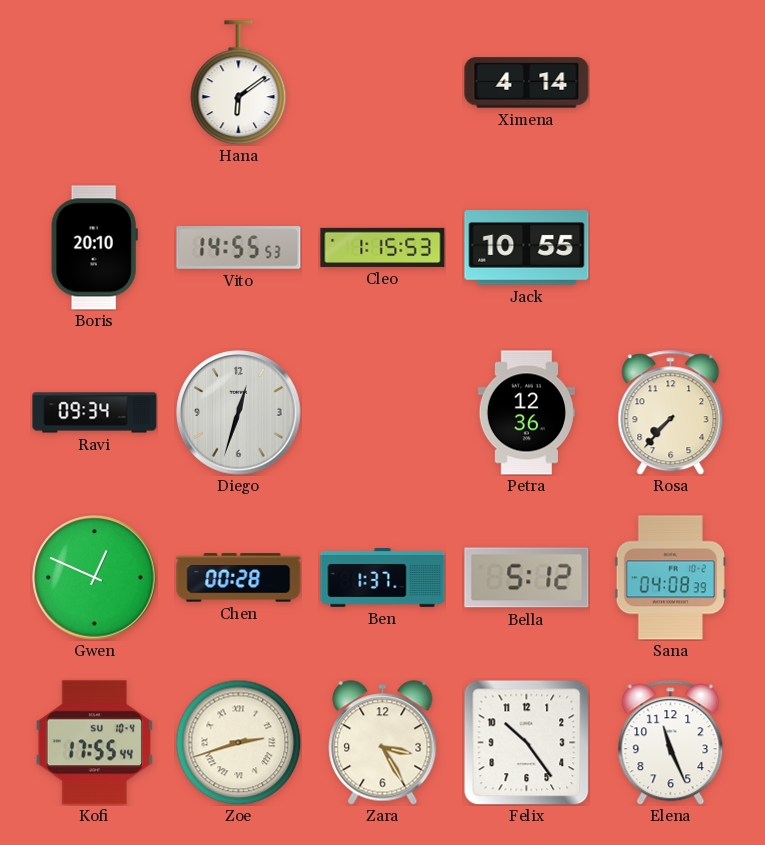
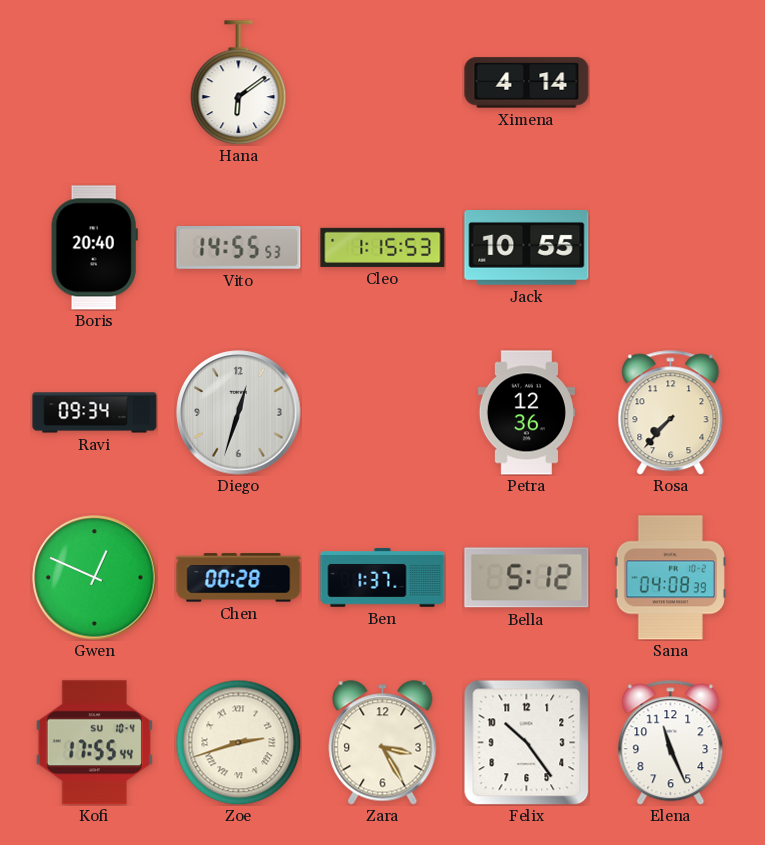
Boris: 20:10 -> 20:40
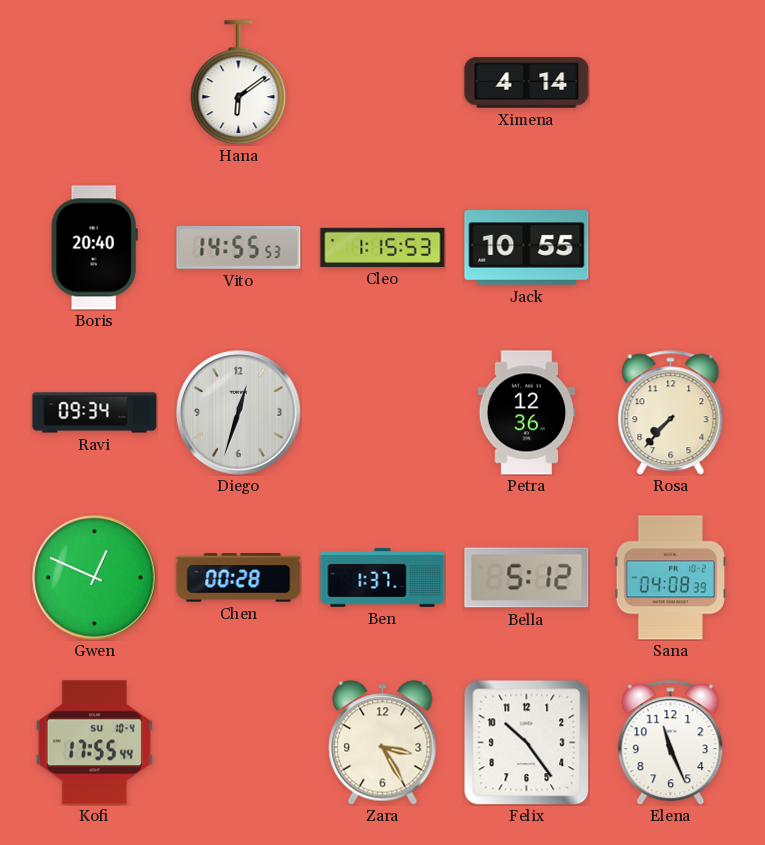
Zoe: 2:42 -> none
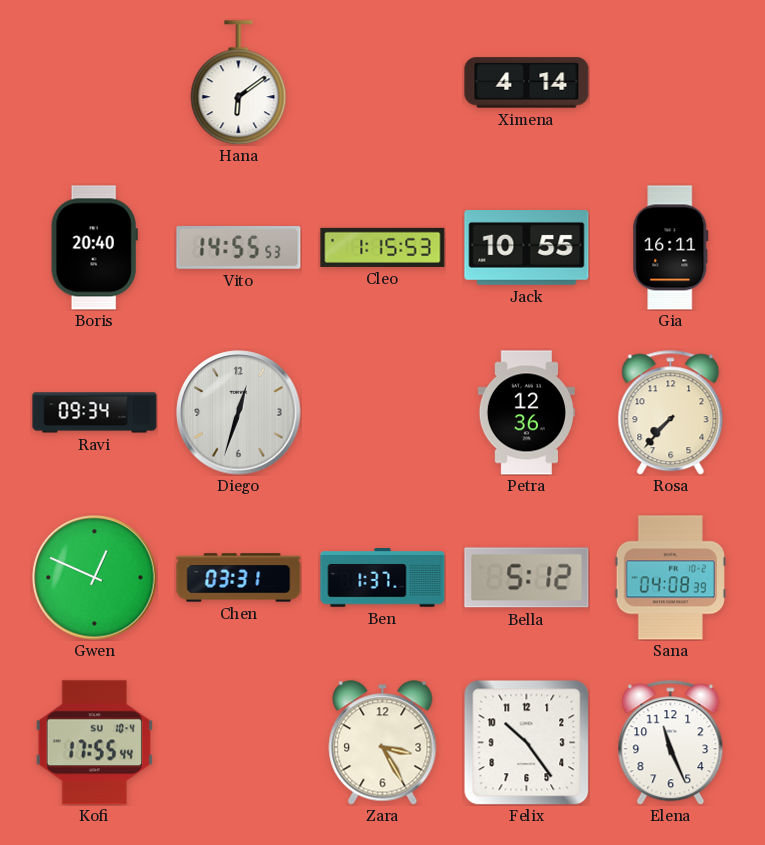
Gia: none -> 16:11
Chen: 00:28 -> 03:31
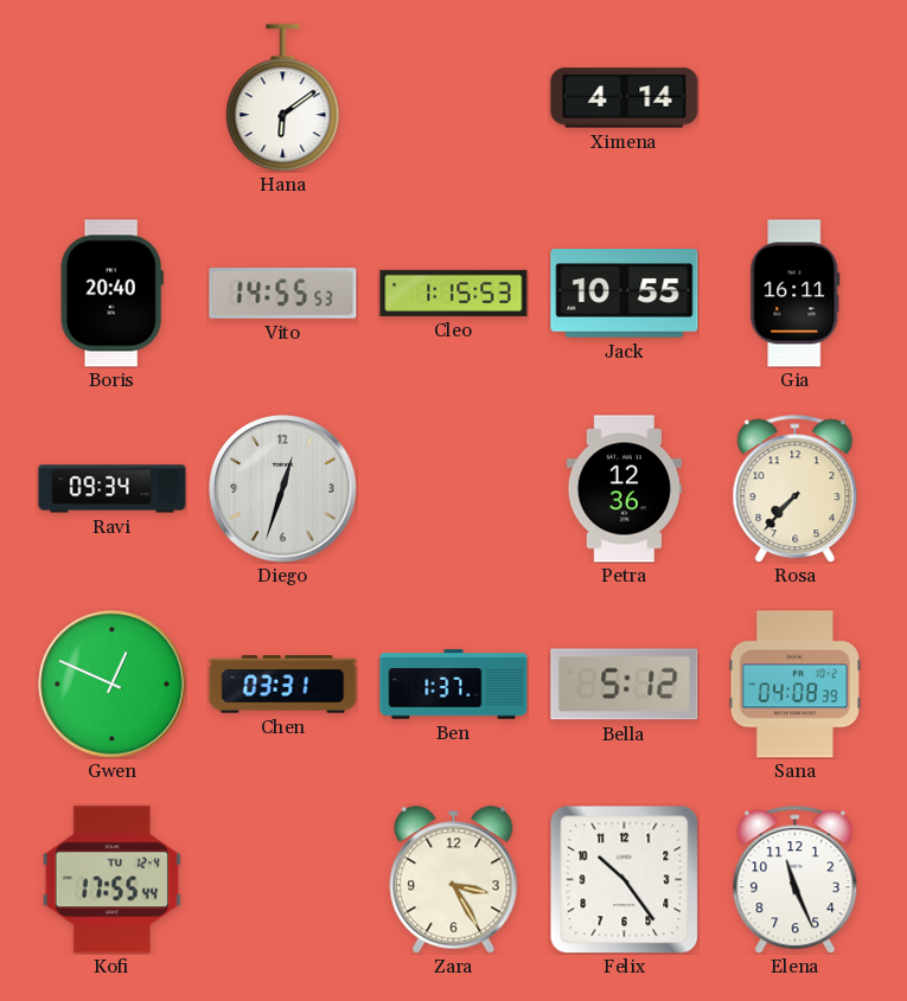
Kofi date: SU 10-4 -> TU 12-4
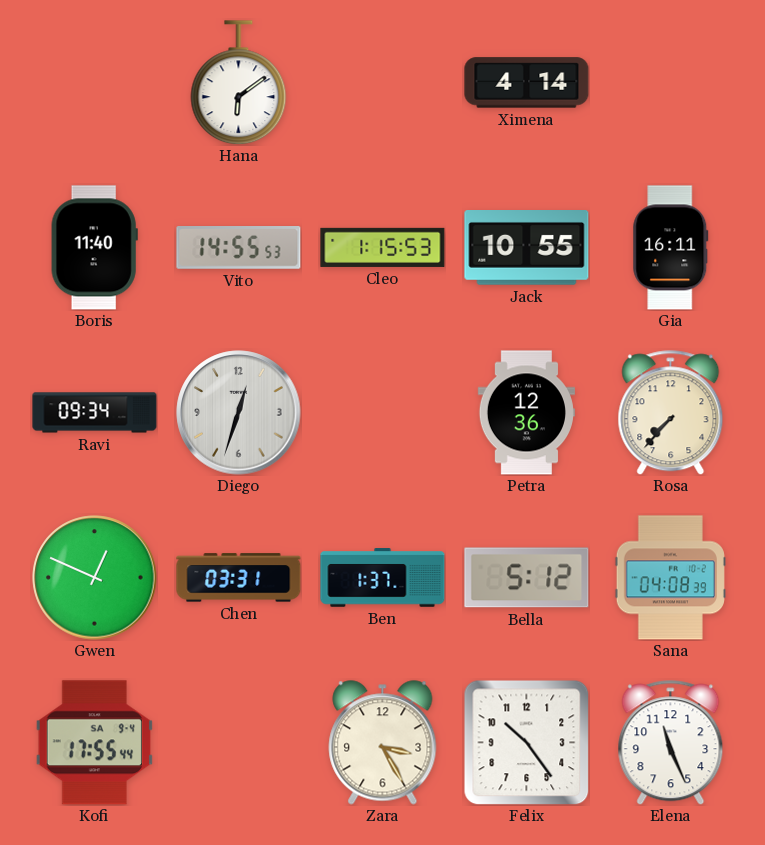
Boris: 20:40 -> 11:40
Kofi date: TU 12-4 -> SA 9-4
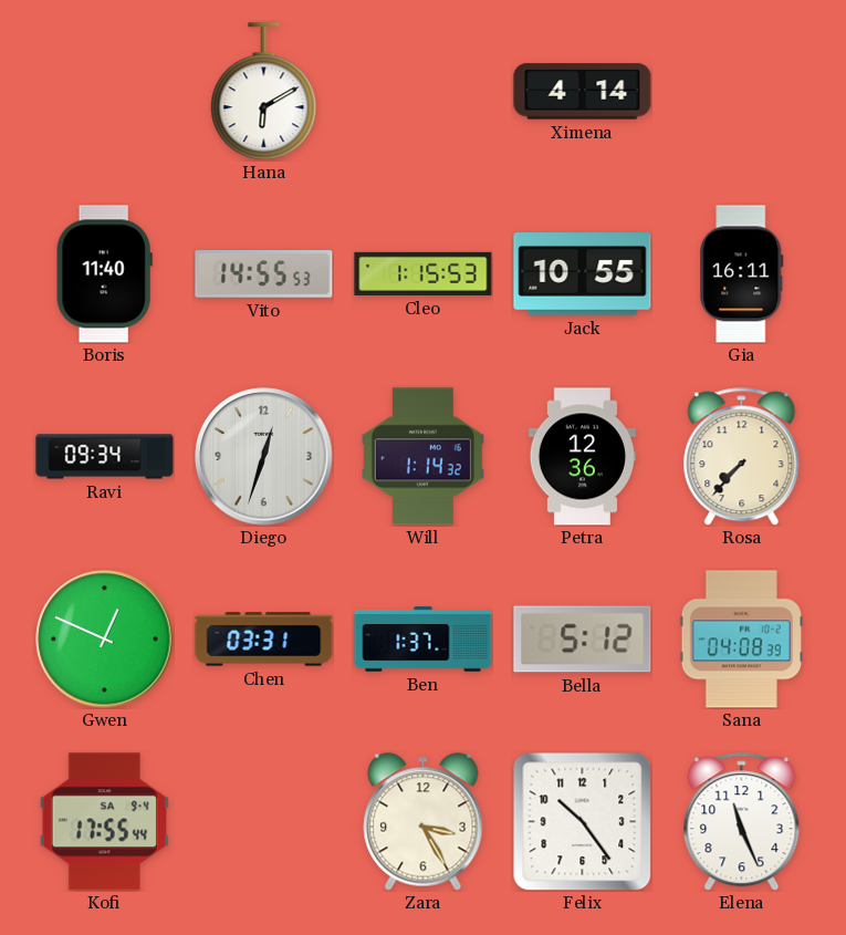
Hana: 6:09 -> 6:10
Will: none -> 1:14
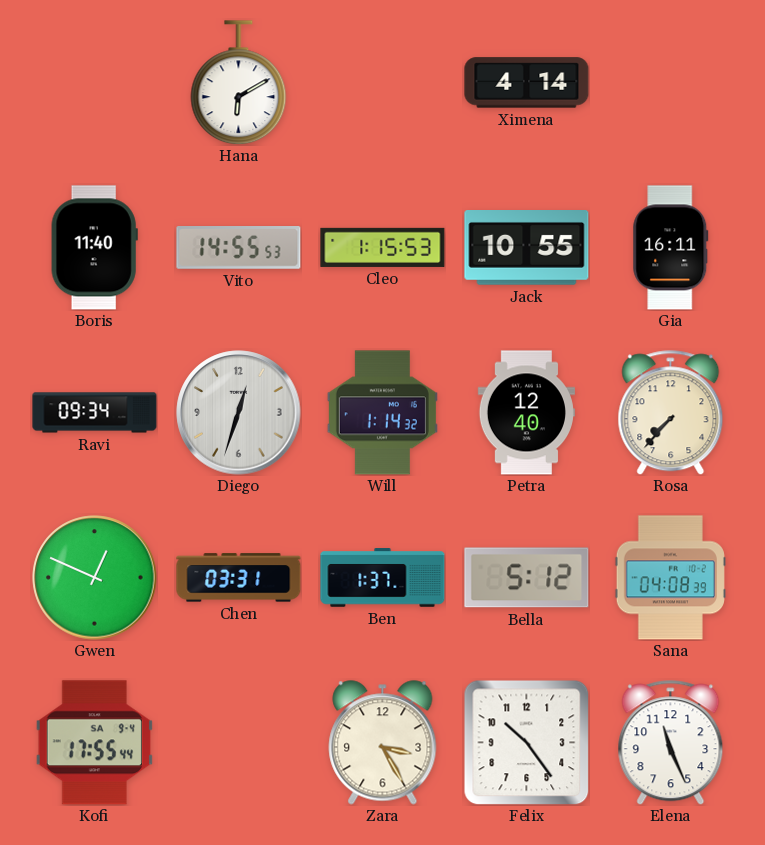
Petra: 12:36 -> 12:40
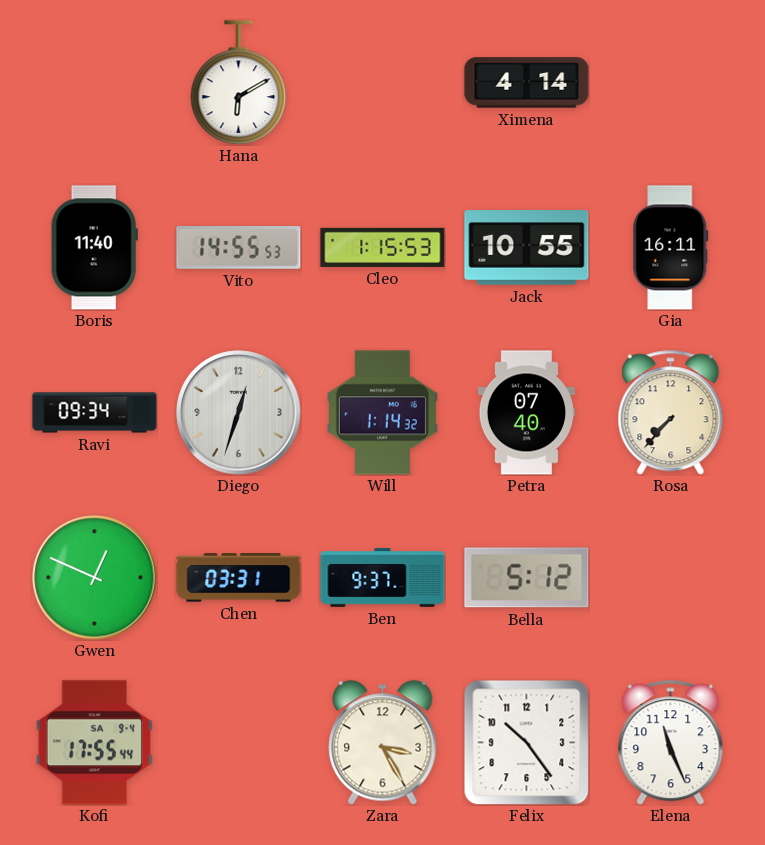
Petra: 12:40 -> 07:40
Ben: 1:37 -> 9:37
Sana: 04:08 -> none
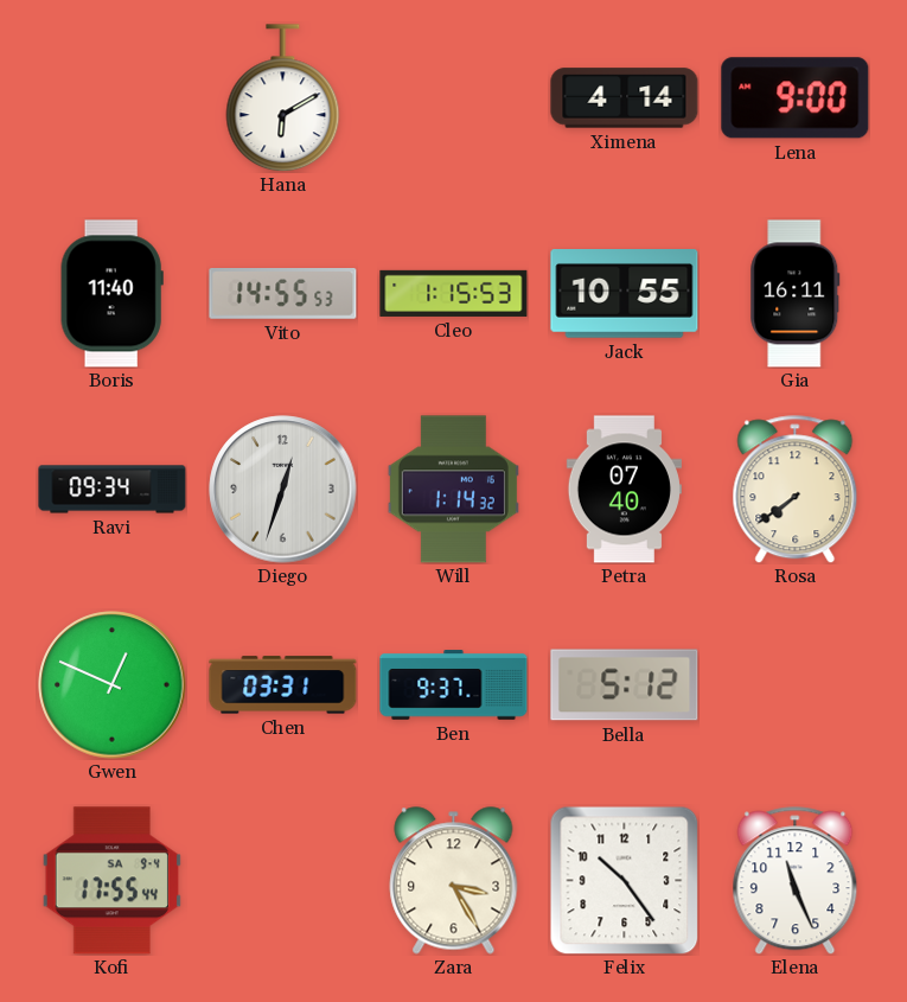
Lena: none -> 9:00
Rosa: 7:37 -> 7:39
